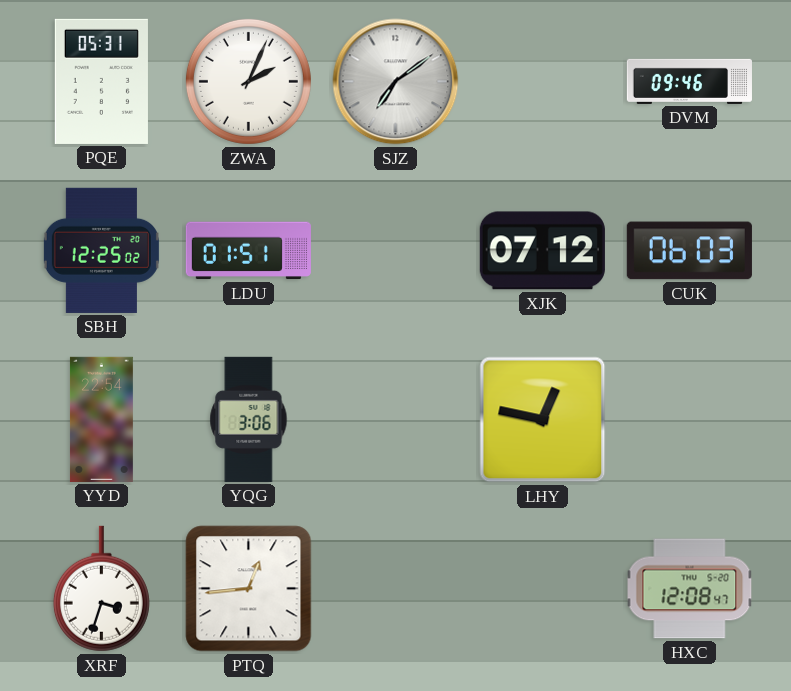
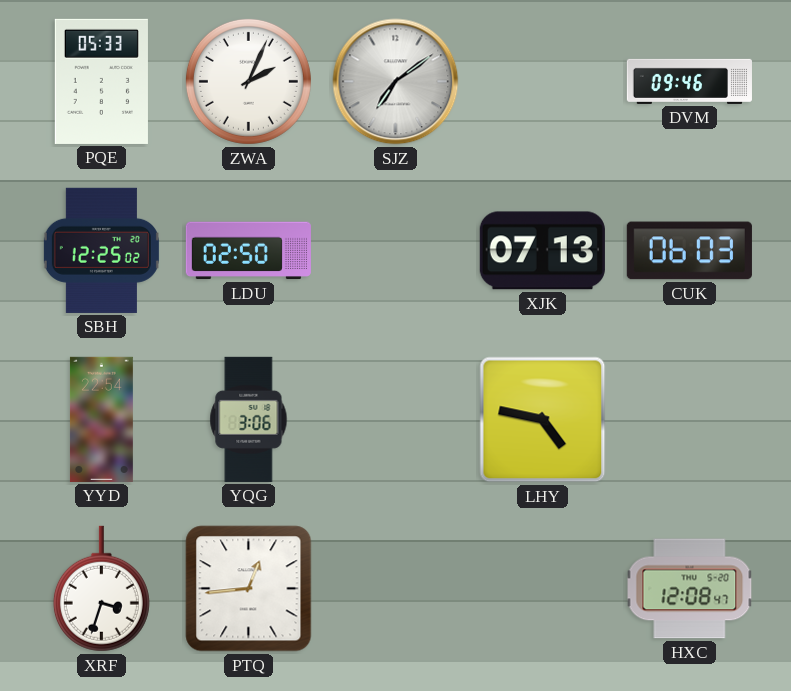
PQE: 05:31 -> 05:33
LDU: 01:51 -> 02:50
XJK: 07:12 -> 07:13
LHY: 12:47 -> 4:47
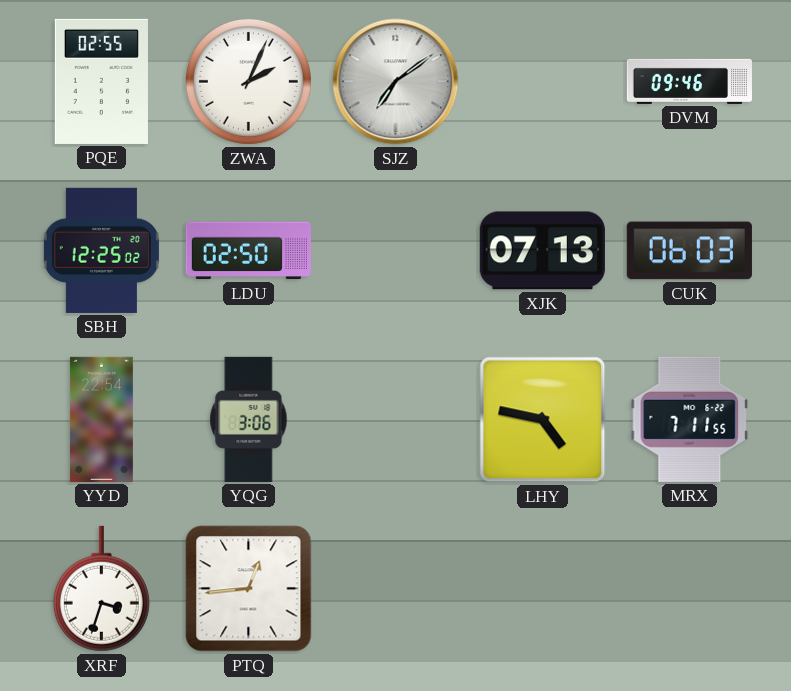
PQE: 05:33 -> 02:55
MRX: none -> 7:11
HXC: 12:08 -> none
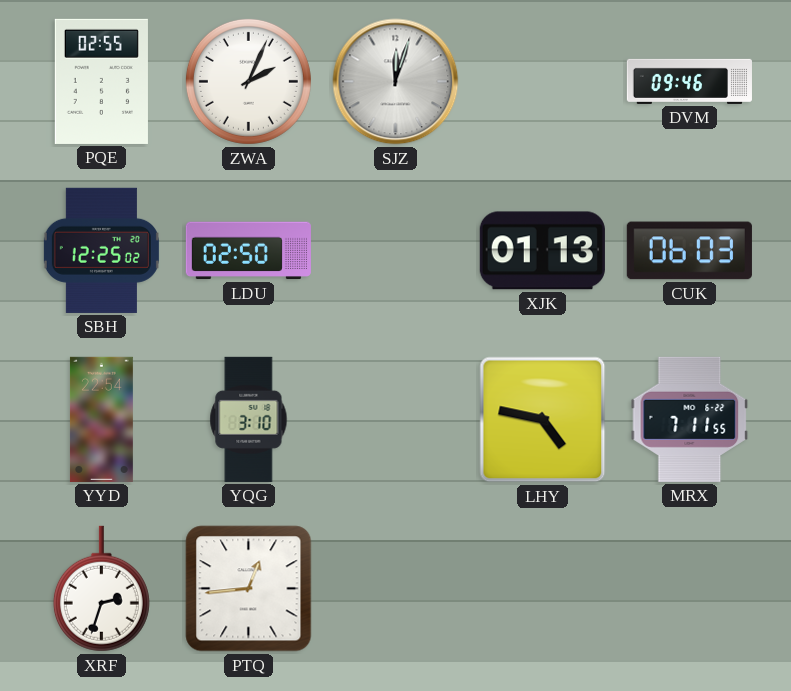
SJZ: 7:09 -> 12:03
XJK: 07:13 -> 01:13
YQG: 3:06 -> 3:10
XRF: 3:33 -> 2:33
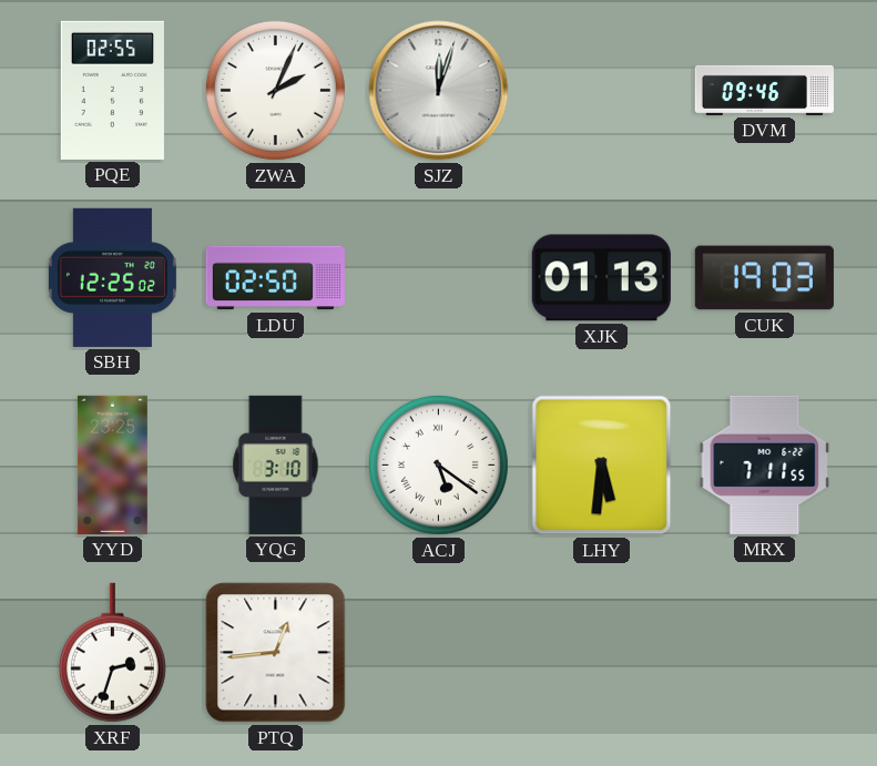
CUK: 06:03 -> 19:03
YYD: 22:54 -> 23:25
ACJ: none -> 5:21
LHY: 4:47 -> 5:31
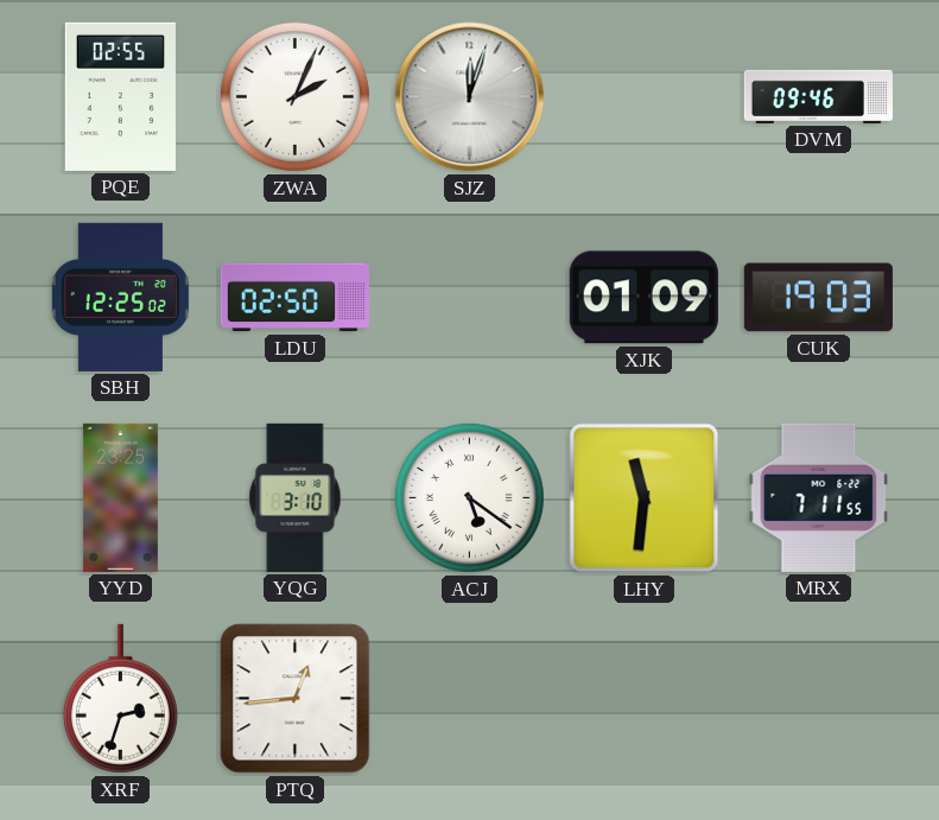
XJK: 01:13 -> 01:09
LHY: 5:31 -> 11:31
